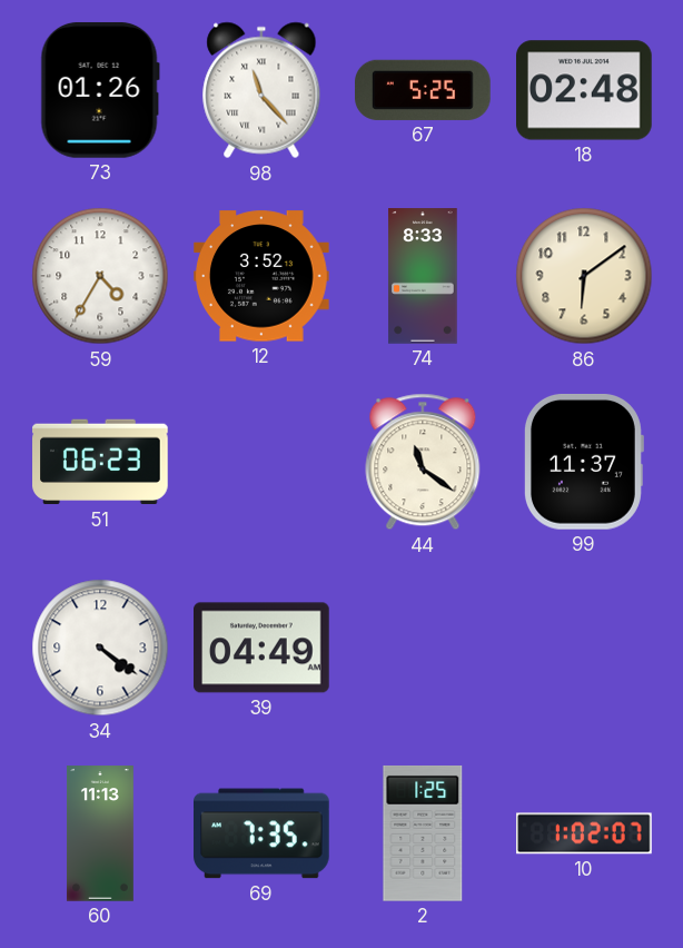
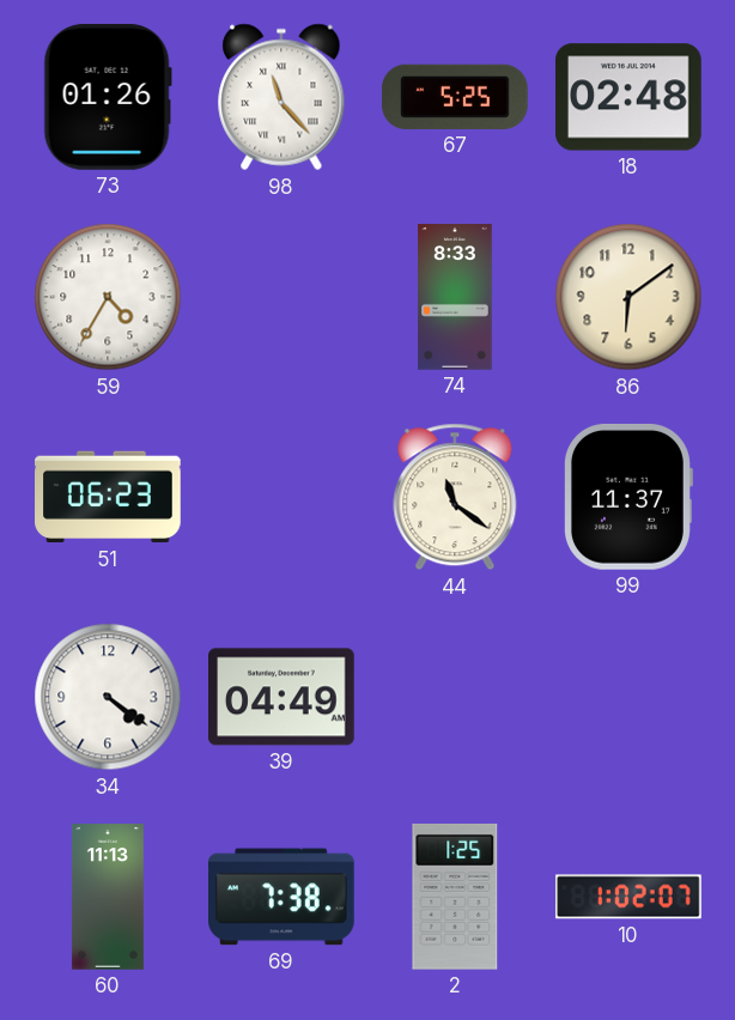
12: 3:52 -> none
69: 7:35 -> 7:38
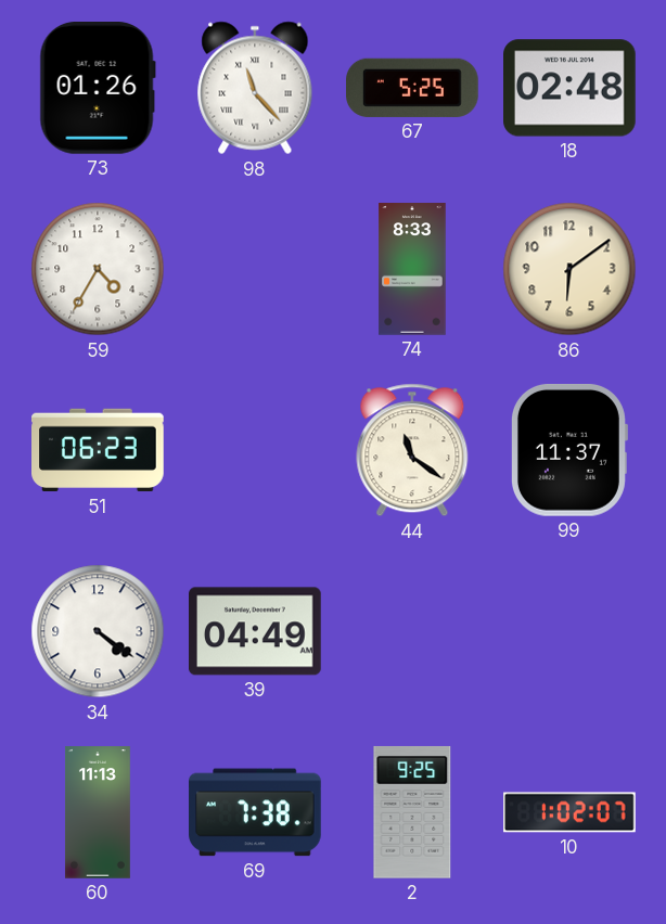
2: 1:25 -> 9:25
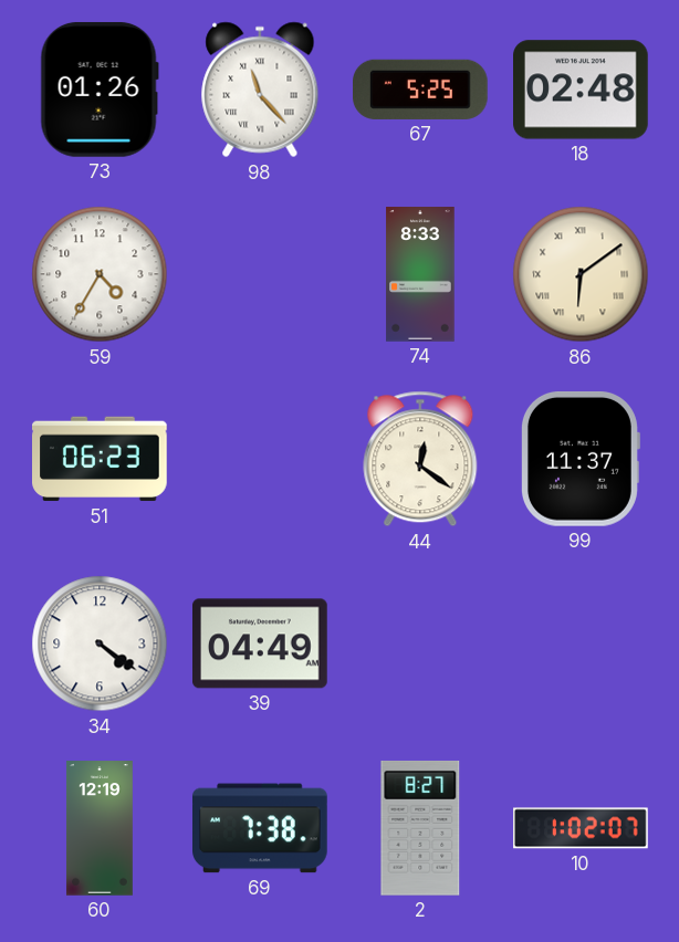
86 numerals: Arabic -> Roman
44: 11:21 -> 12:21
60: 11:13 -> 12:19
2: 9:25 -> 8:27
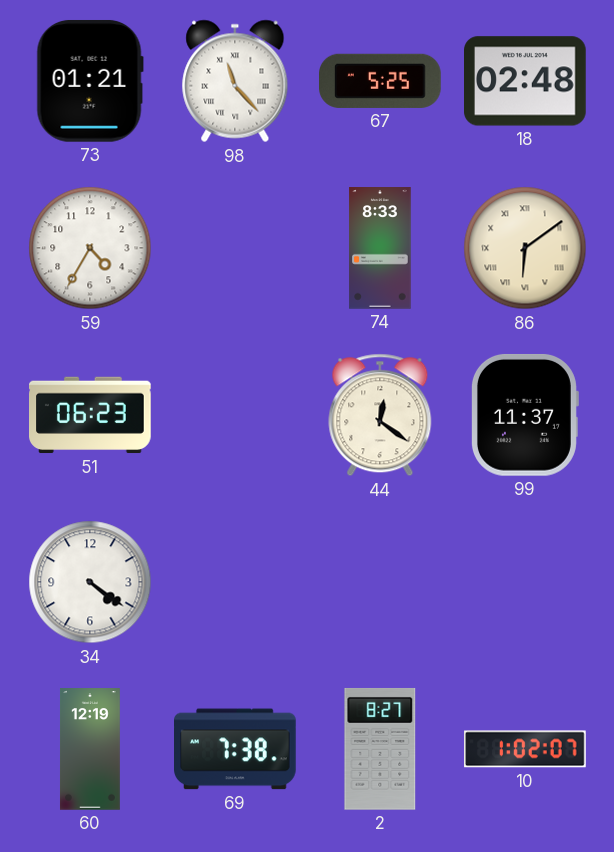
73: 01:26 -> 01:21
39: 04:49 -> none
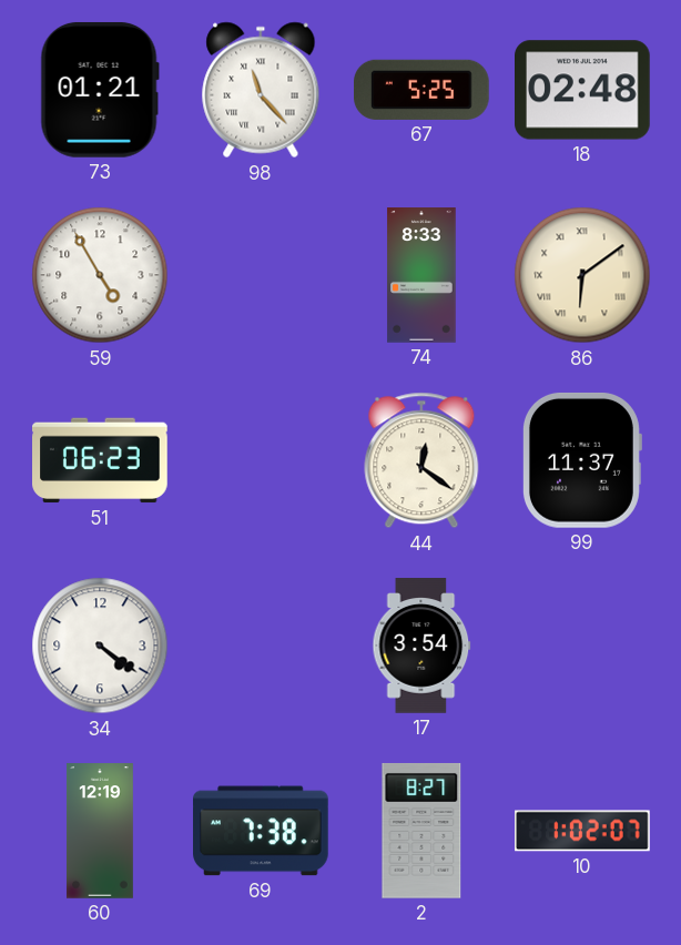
59: 4:35 -> 4:55
17: none -> 3:54
